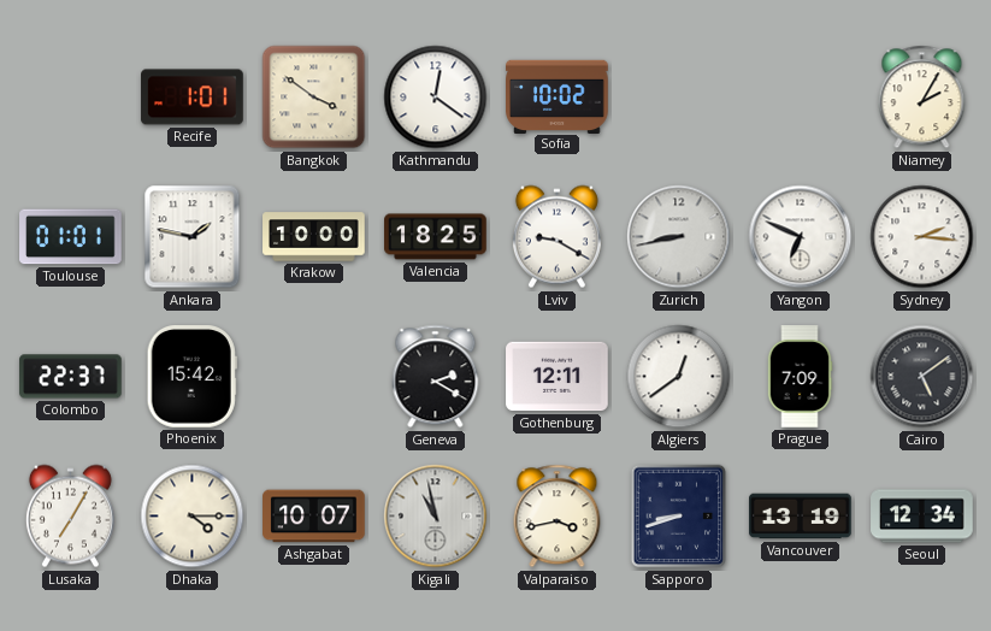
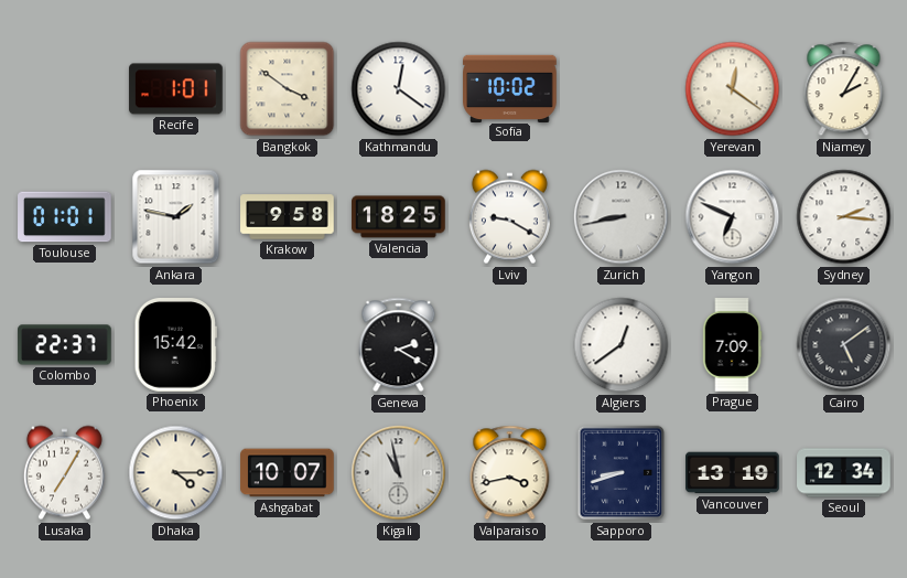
Yerevan: none -> 12:21
Krakow: 10:00 -> 9:58
Gothenburg: 12:11 -> none
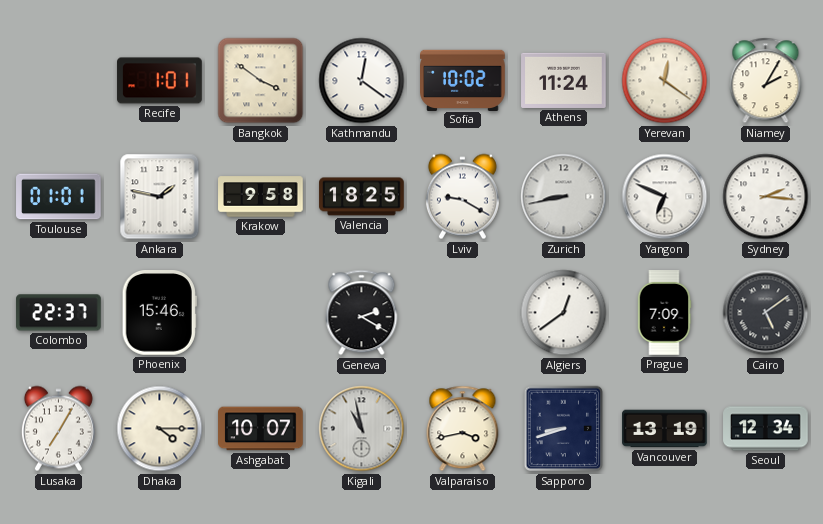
Athens: none -> 11:24
Phoenix: 15:42 -> 15:46
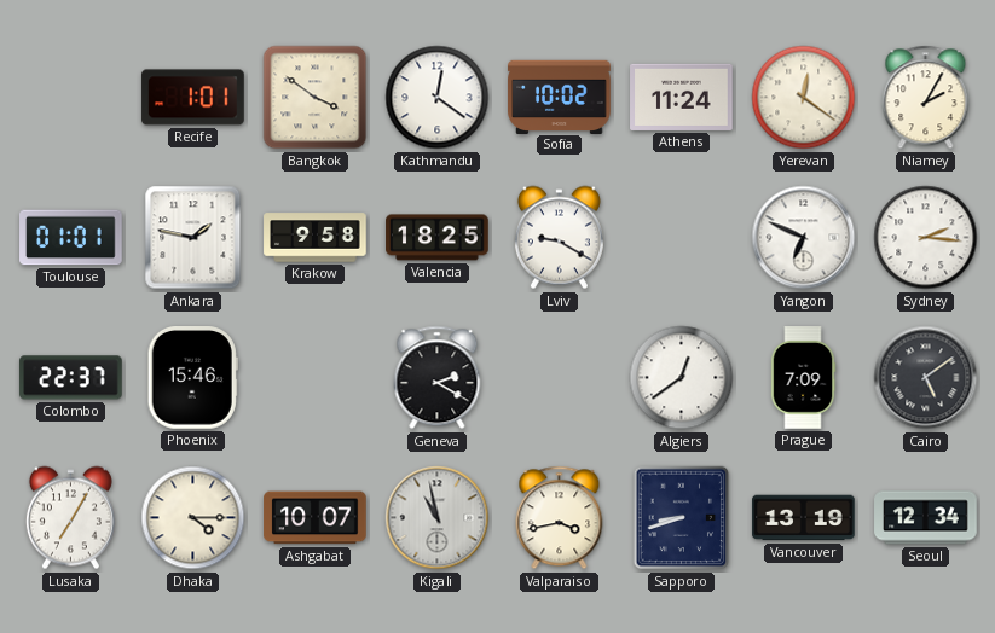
Zurich: 8:43 -> none
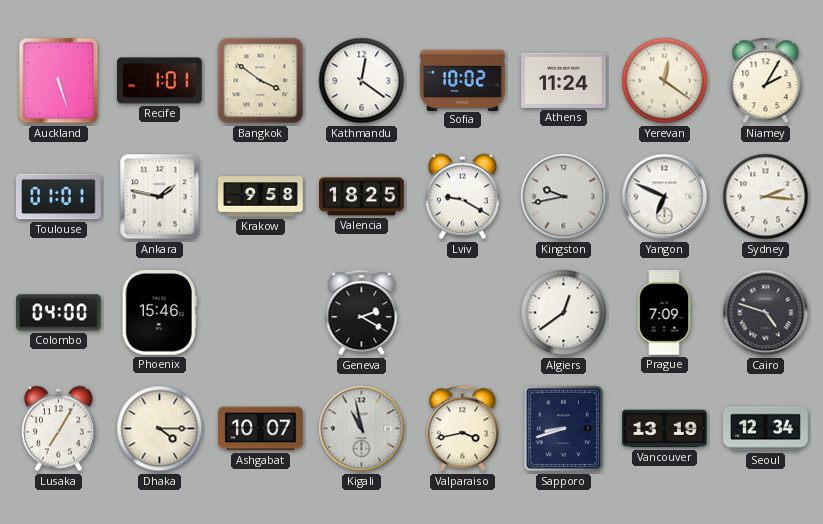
Auckland: none -> 5:27
Kingston: none -> 9:43
Colombo: 22:37 -> 04:00
Cairo: 5:09 -> 4:48
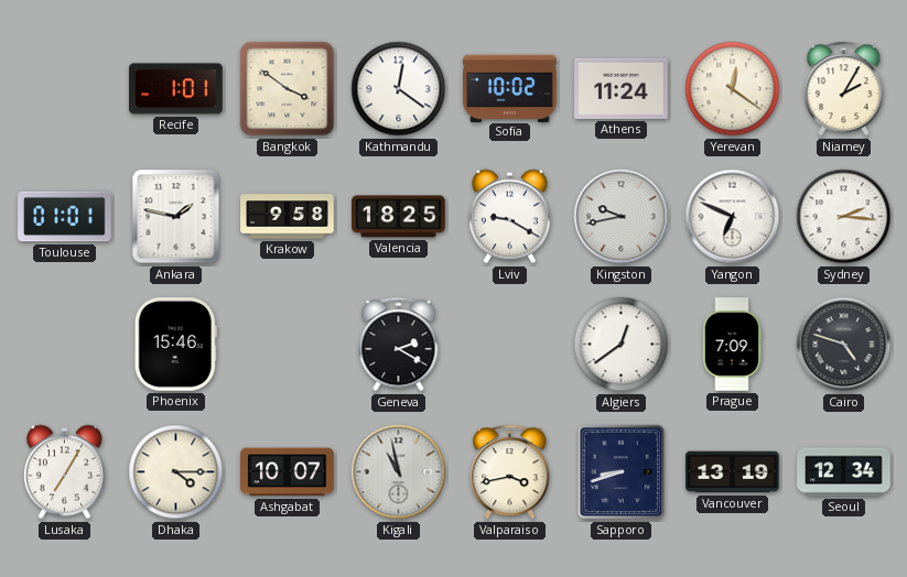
Auckland: 5:27 -> none
Colombo: 04:00 -> none
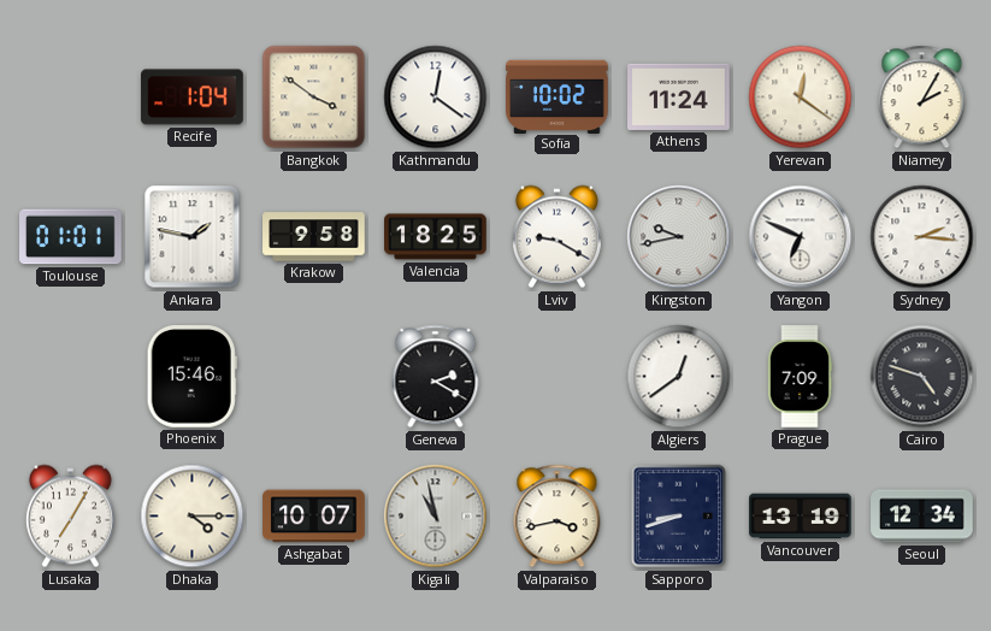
Recife: 1:01 -> 1:04
